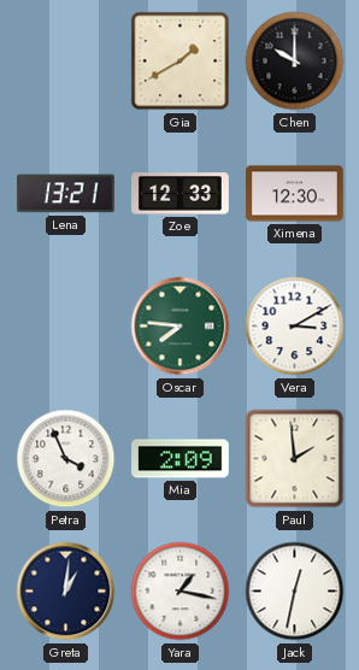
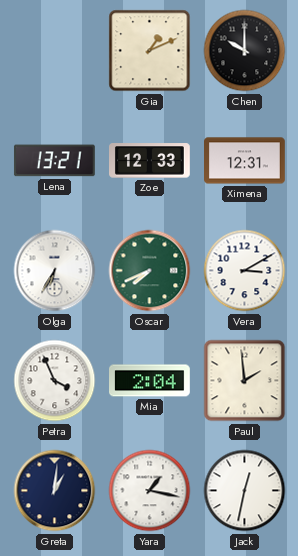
Gia: 1:40 -> 1:11
Ximena: 12:30 -> 12:31
Olga: none -> 6:35
Oscar: 7:46 -> 7:41
Mia: 2:09 -> 2:04
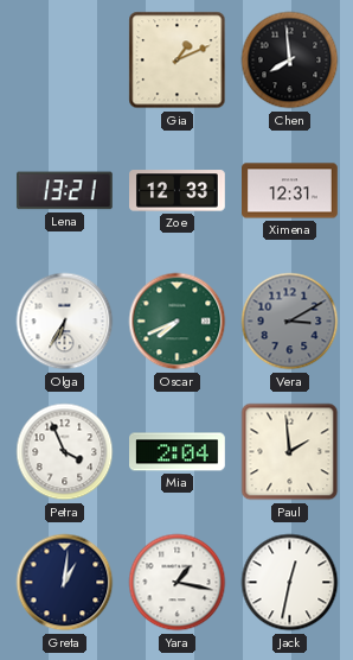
Chen: 10:00 -> 7:59
Vera dial: white -> grey
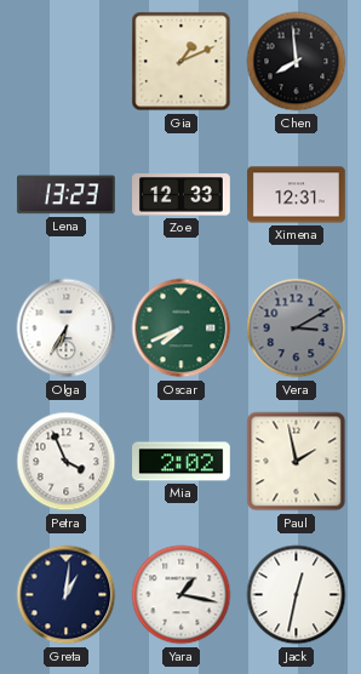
Lena: 13:21 -> 13:23
Mia: 2:04 -> 2:02
Paul: 1:59 -> 1:58
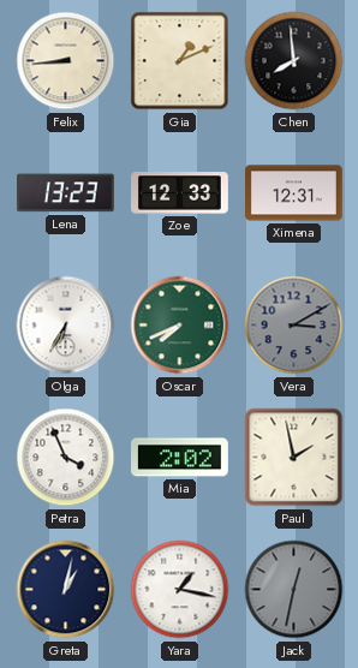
Felix: none -> 8:44
Greta: 1:01 -> 1:02
Jack dial: white -> grey
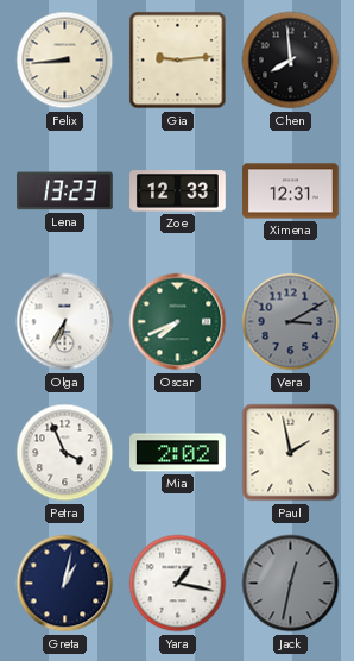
Gia: 1:11 -> 9:14
